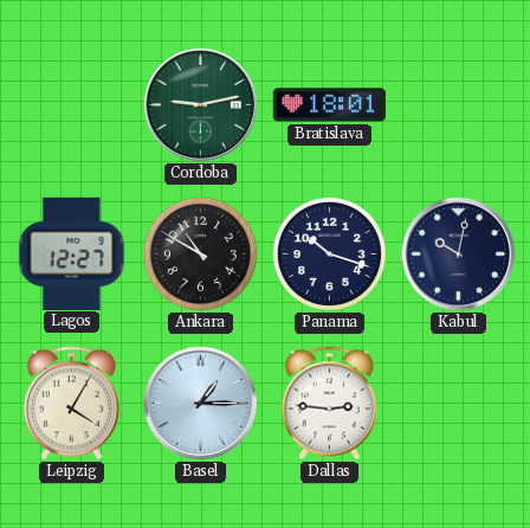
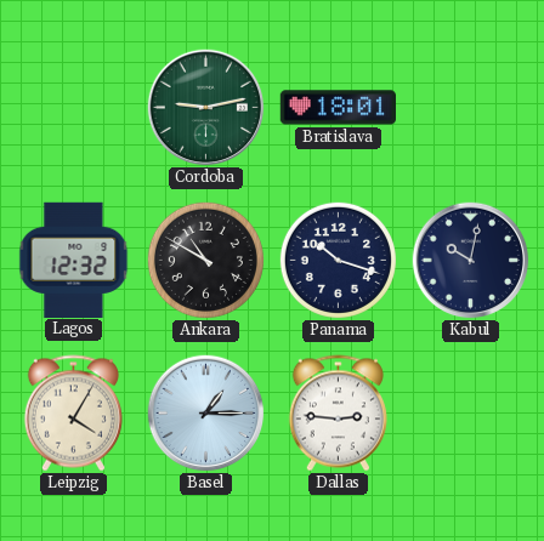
Lagos: 12:27 -> 12:32
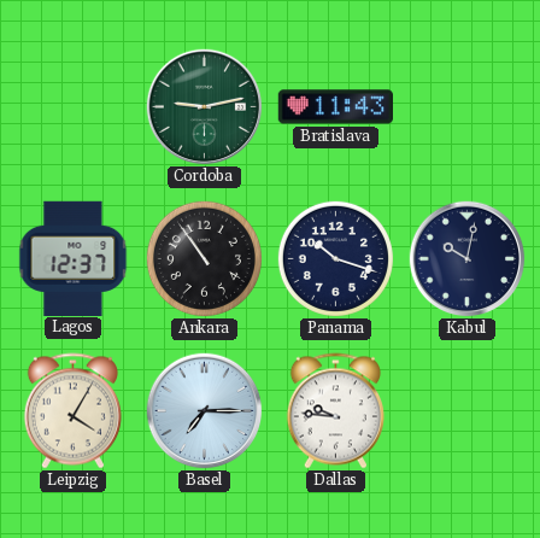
Bratislava: 18:01 -> 11:43
Lagos: 12:32 -> 12:37
Ankara: 10:50 -> 10:54
Basel: 1:15 -> 7:15
Dallas: 2:46 -> 9:46
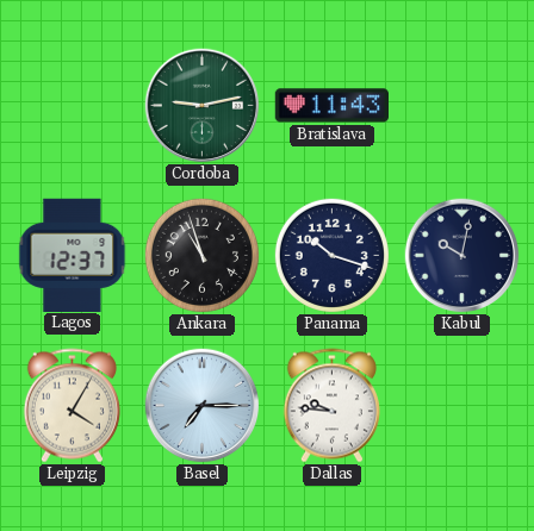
Ankara: 10:54 -> 10:57
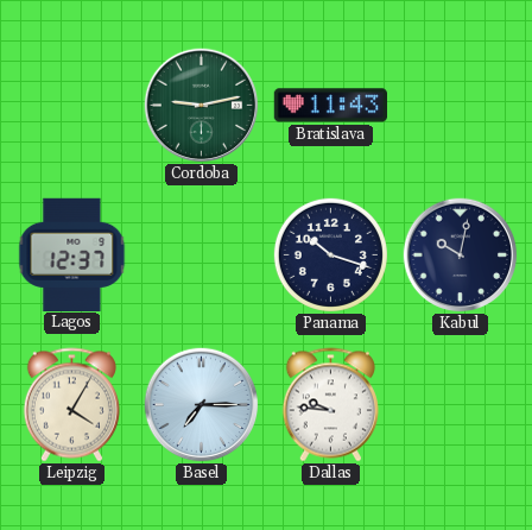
Ankara: 10:57 -> none
